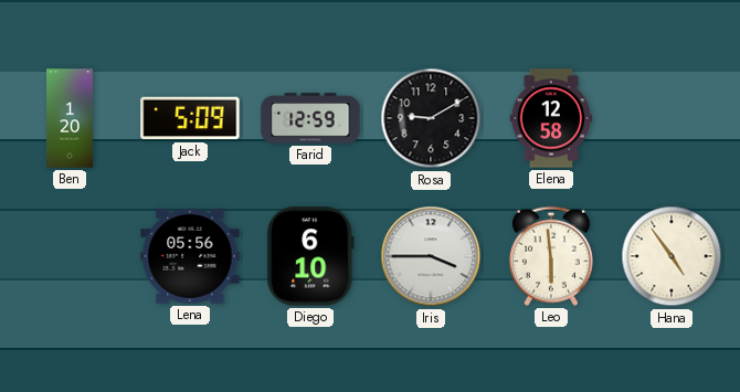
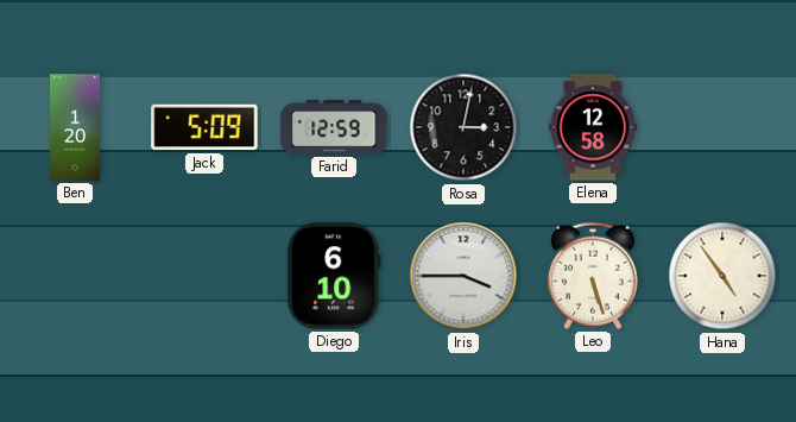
Rosa: 9:10 -> 3:02
Lena: 05:56 -> none
Leo: 5:59 -> 5:27
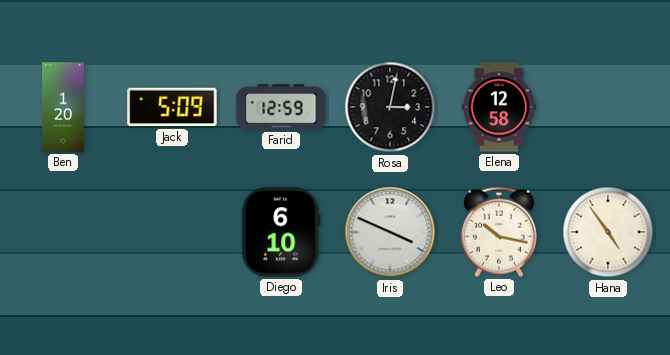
Iris: 3:45 -> 3:49
Leo: 5:27 -> 10:17
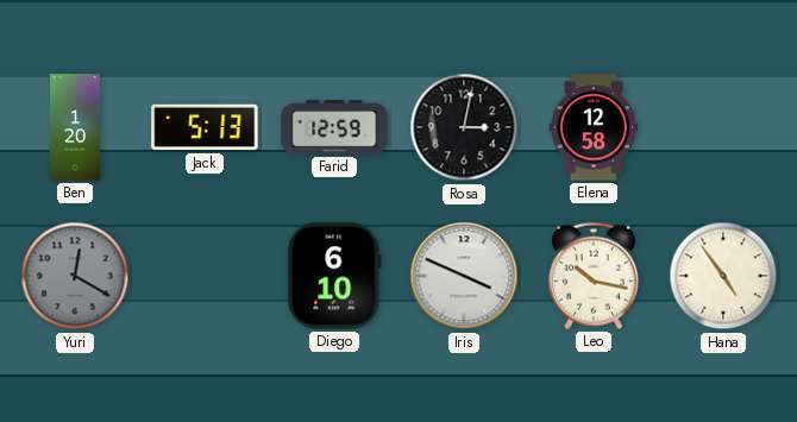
Jack: 5:09 -> 5:13
Yuri: none -> 12:20
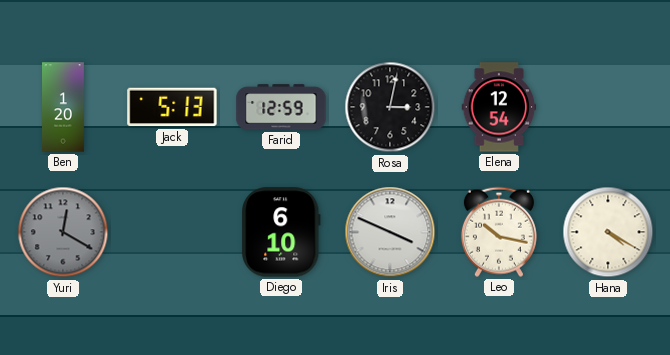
Elena: 12:58 -> 12:54
Hana: 4:54 -> 4:20
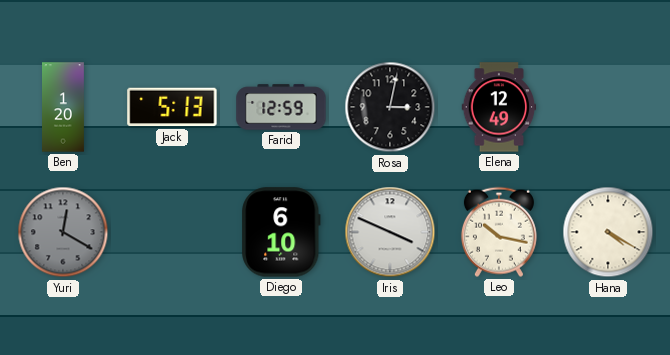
Elena: 12:54 -> 12:49
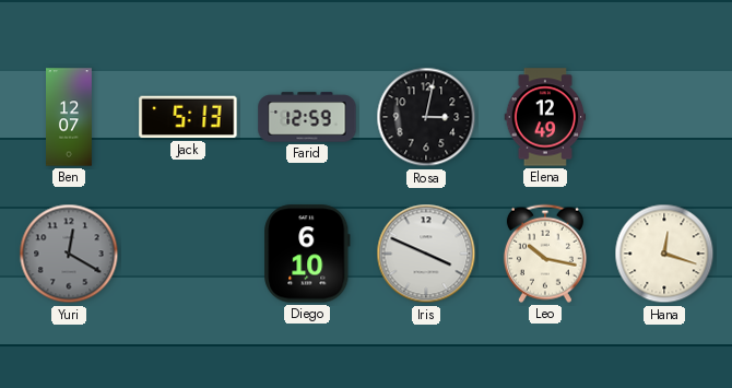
Ben: 1:20 -> 12:07
Hana: 4:20 -> 12:18
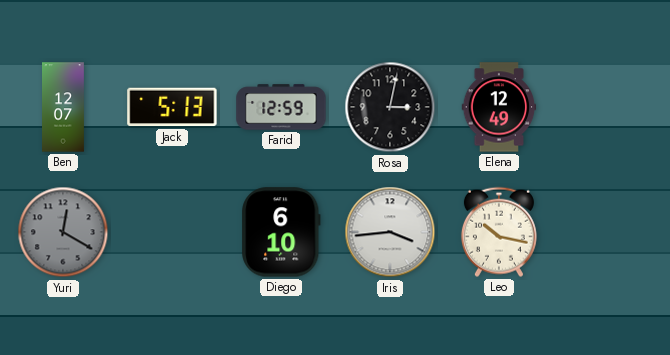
Iris: 3:49 -> 3:44
Hana: 12:18 -> none
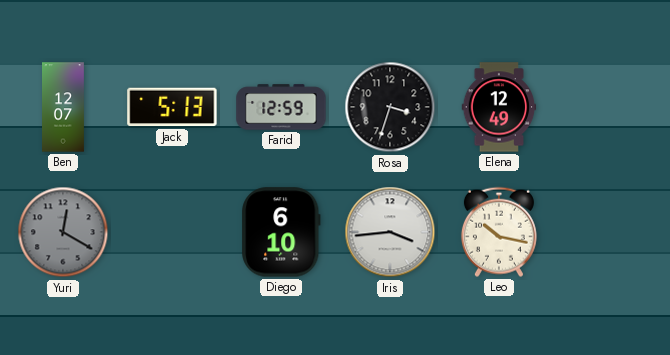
Rosa: 3:02 -> 3:33
